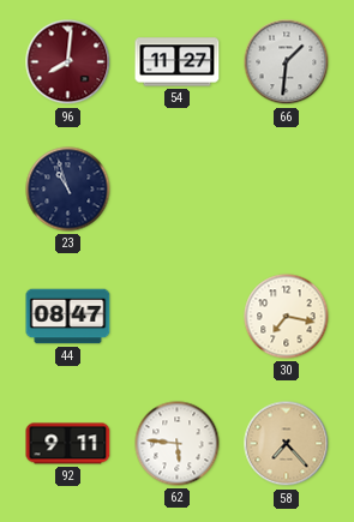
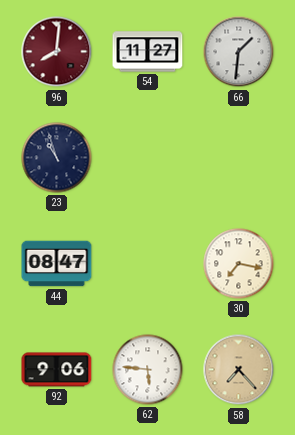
92: 9:11 -> 9:06
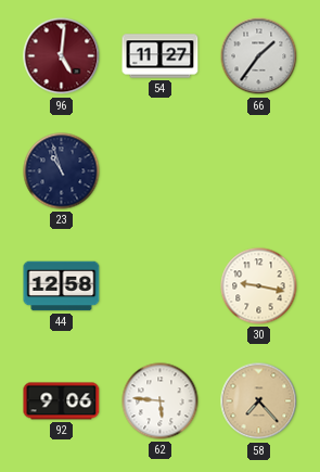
96: 8:01 -> 5:01
66: 1:31 -> 1:36
44: 08:47 -> 12:58
30: 7:17 -> 9:17
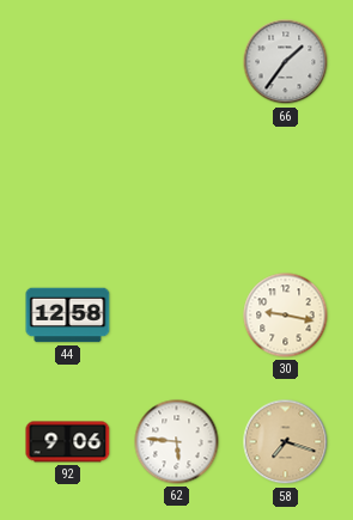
96: 5:01 -> none
54: 11:27 -> none
23: 10:57 -> none
58: 7:23 -> 7:18
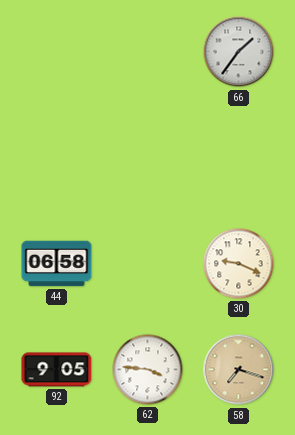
44: 12:58 -> 06:58
30: 9:17 -> 9:19
92: 9:06 -> 9:05
62: 5:46 -> 3:46
